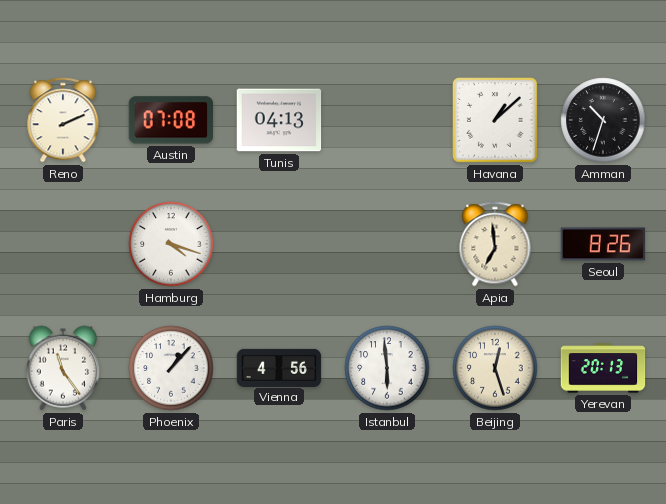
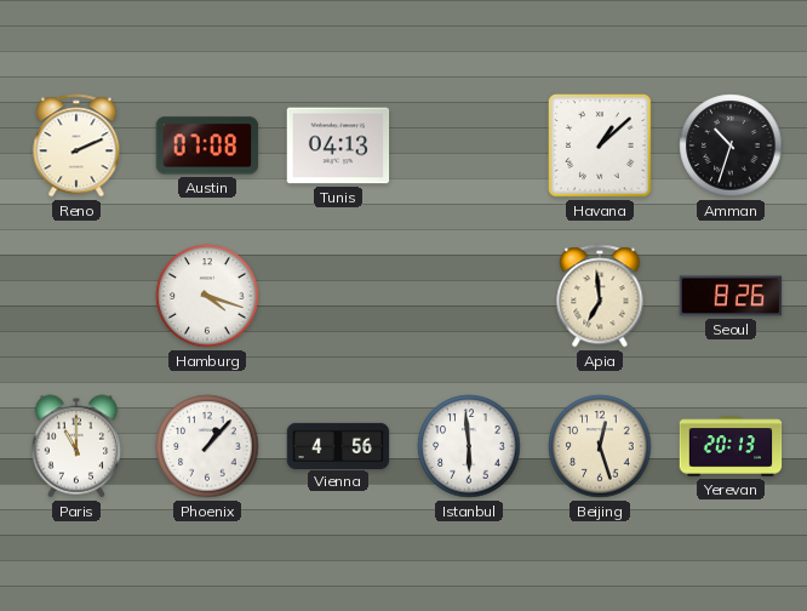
Paris: 11:24 -> 11:00
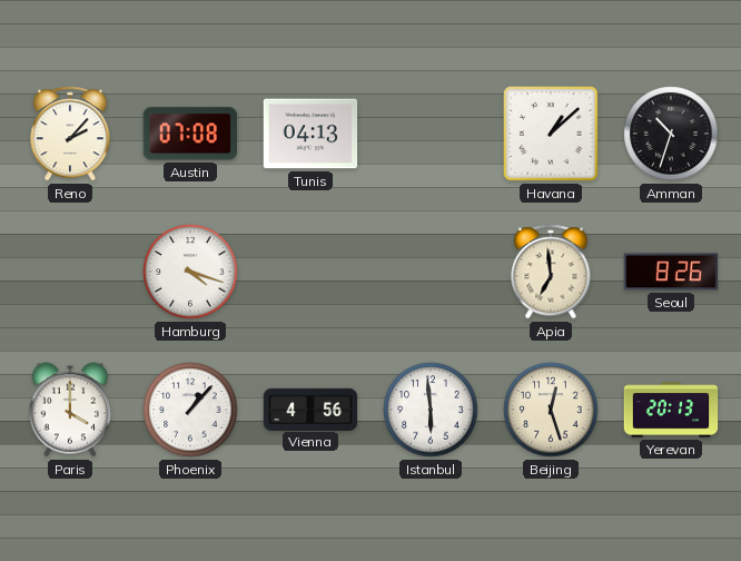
Reno: 2:11 -> 2:07
Paris: 11:00 -> 4:00
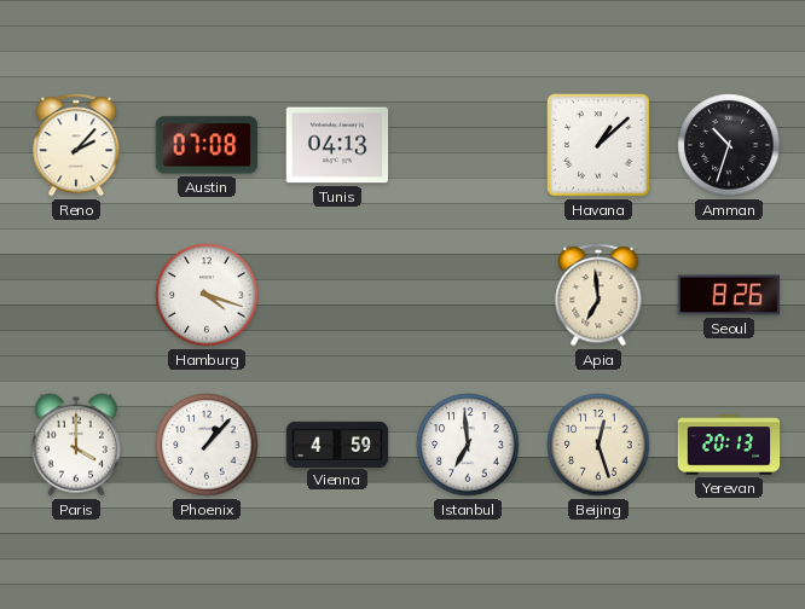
Vienna: 4:56 -> 4:59
Istanbul: 5:59 -> 6:59
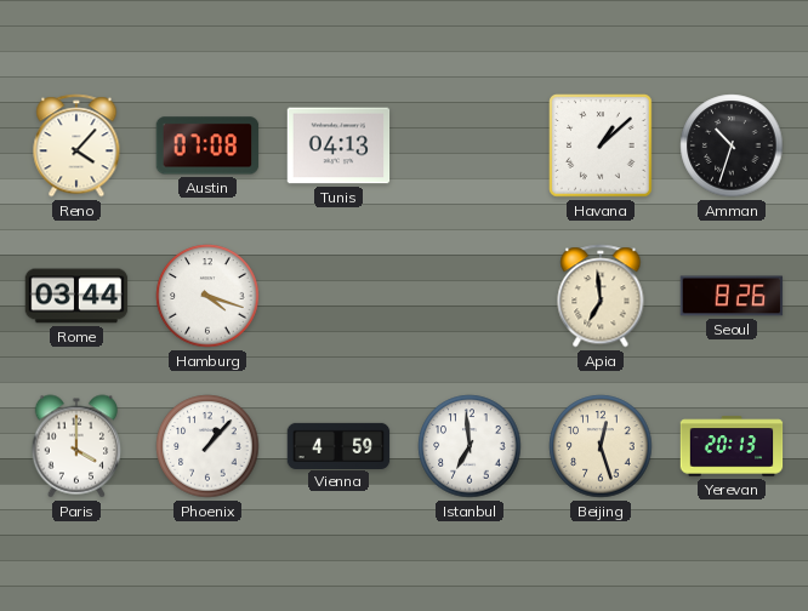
Reno: 2:07 -> 4:07
Rome: none -> 03:44
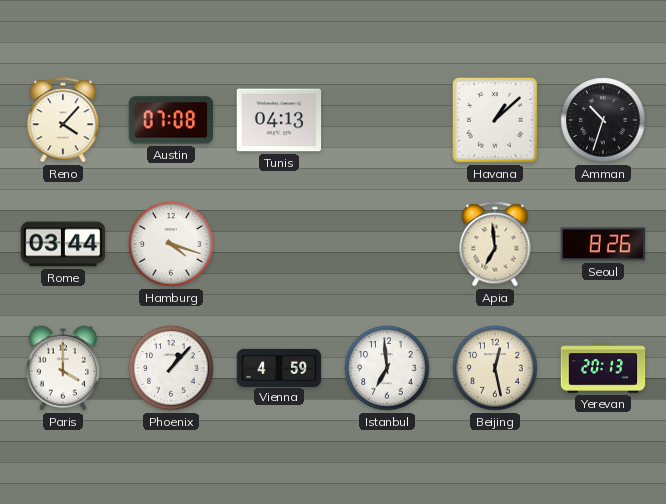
Beijing: 12:27 -> 12:28
